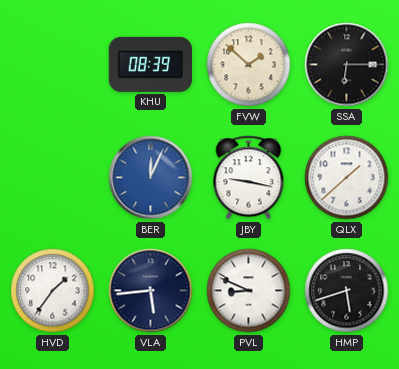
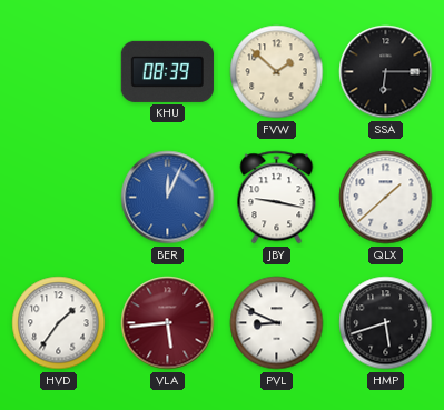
VLA dial: navy -> burgundy
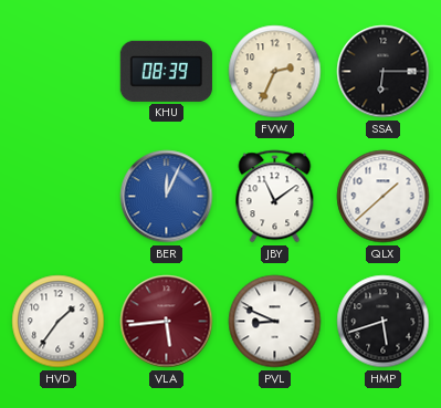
FVW: 1:52 -> 2:34
JBY: 9:17 -> 11:09
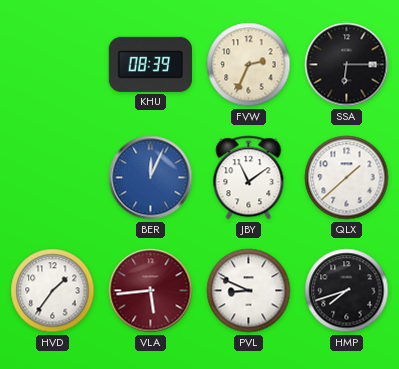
HMP: 5:42 -> 7:42
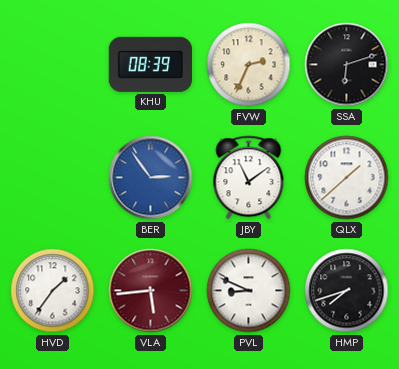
SSA: 6:15 -> 6:12
BER: 12:04 -> 2:54
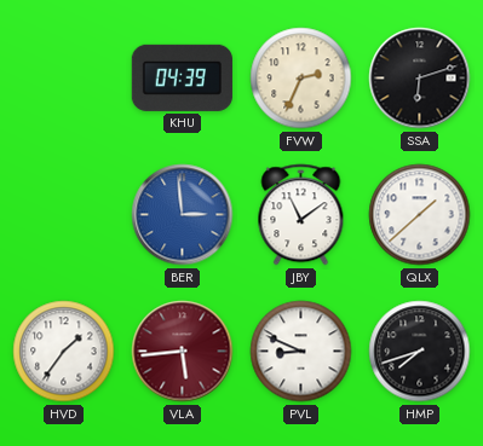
KHU: 08:39 -> 04:39
BER: 2:54 -> 2:59
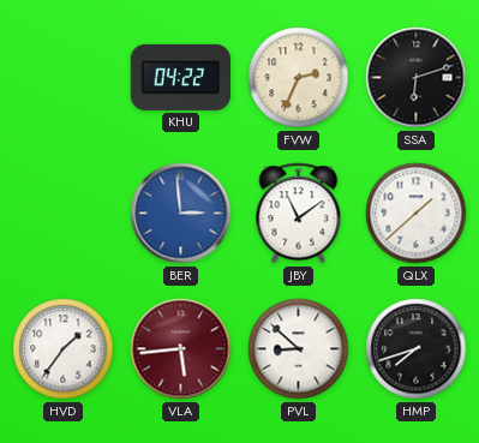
KHU: 04:39 -> 04:22
PVL: 8:49 -> 8:52
